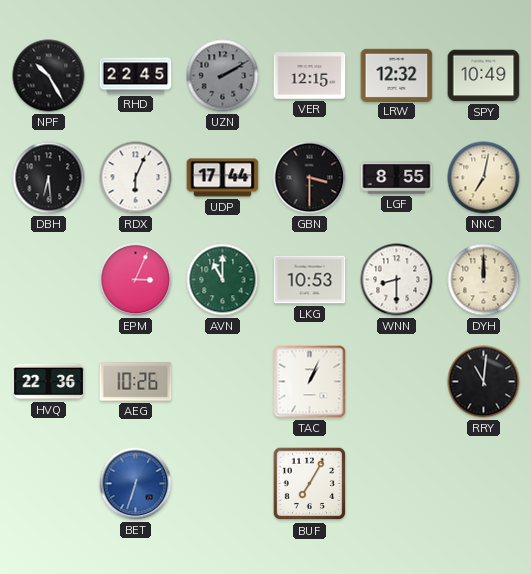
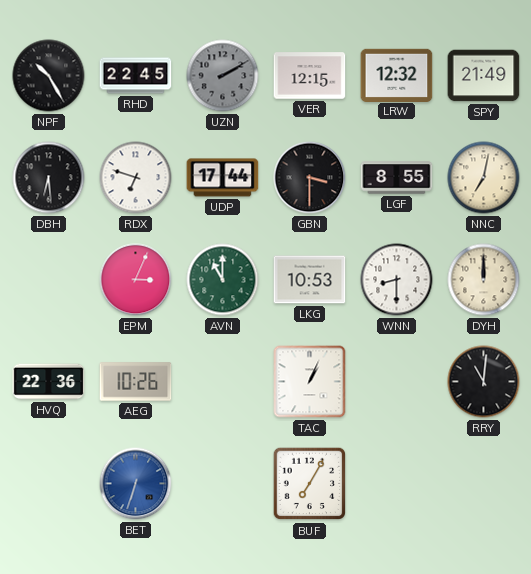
SPY: 10:49 -> 21:49
RDX: 6:04 -> 6:48
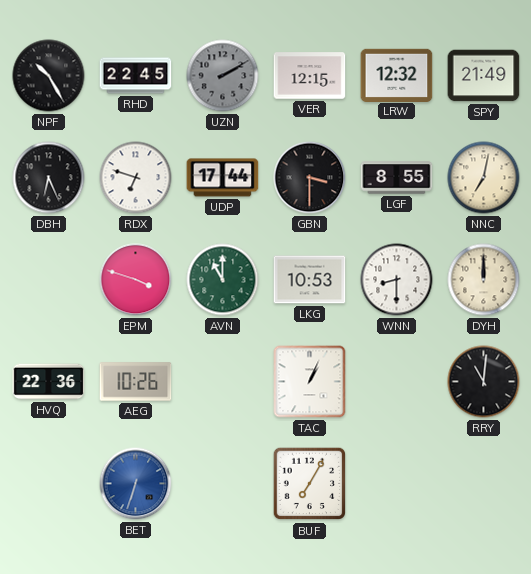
DBH: 6:29 -> 6:26
EPM: 3:04 -> 3:48
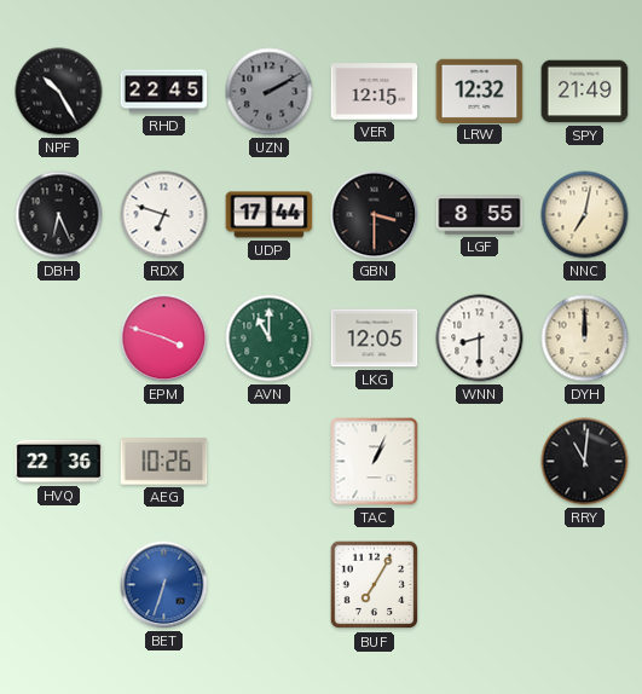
LKG: 10:53 -> 12:05
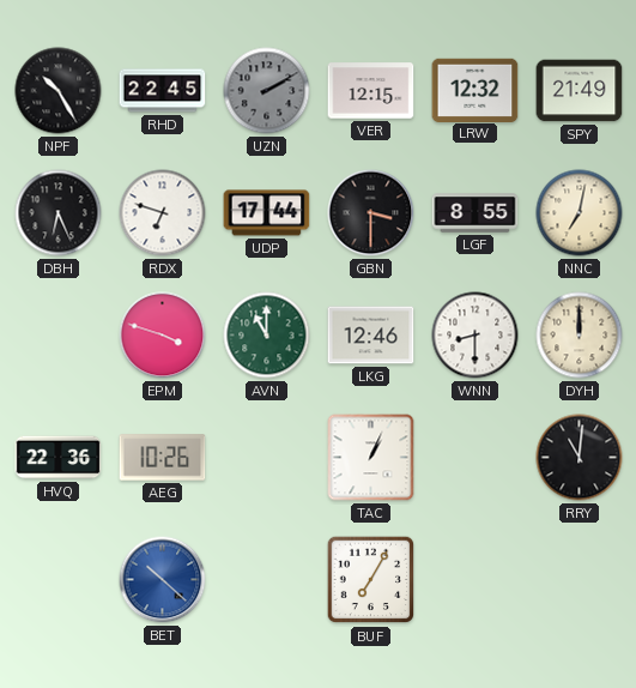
LKG: 12:05 -> 12:46
BET: 6:33 -> 10:22
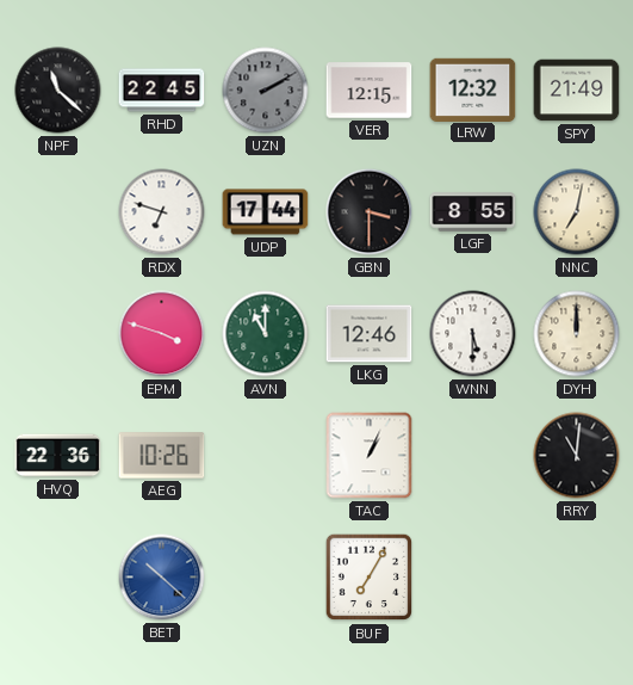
NPF: 10:25 -> 11:22
DBH: 6:26 -> none
WNN: 8:30 -> 5:30
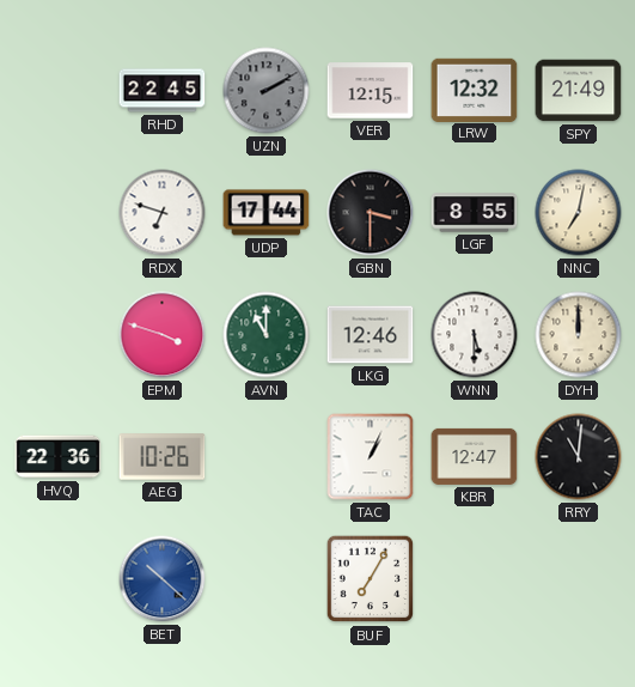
NPF: 11:22 -> none
KBR: none -> 12:47
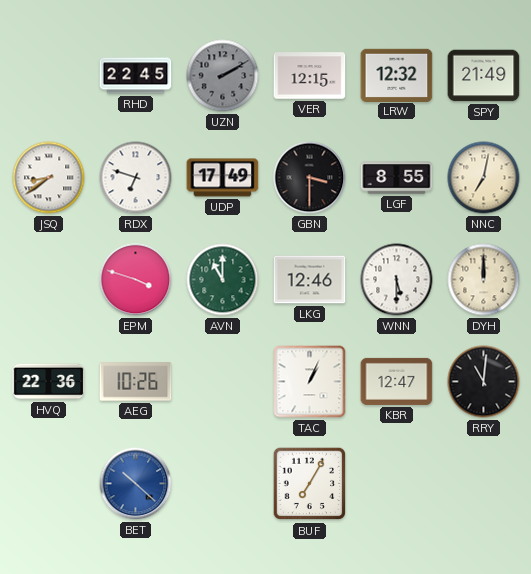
JSQ: none -> 8:39
UDP: 17:44 -> 17:49
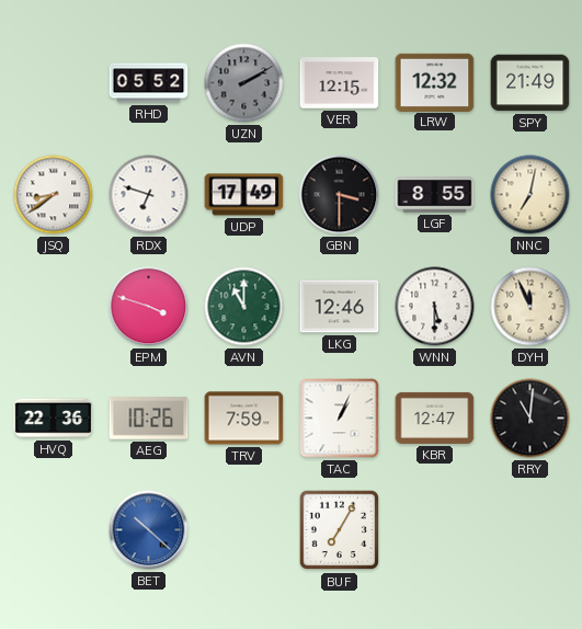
RHD: 22:45 -> 05:52
DYH: 12:00 -> 11:56
TRV: none -> 7:59
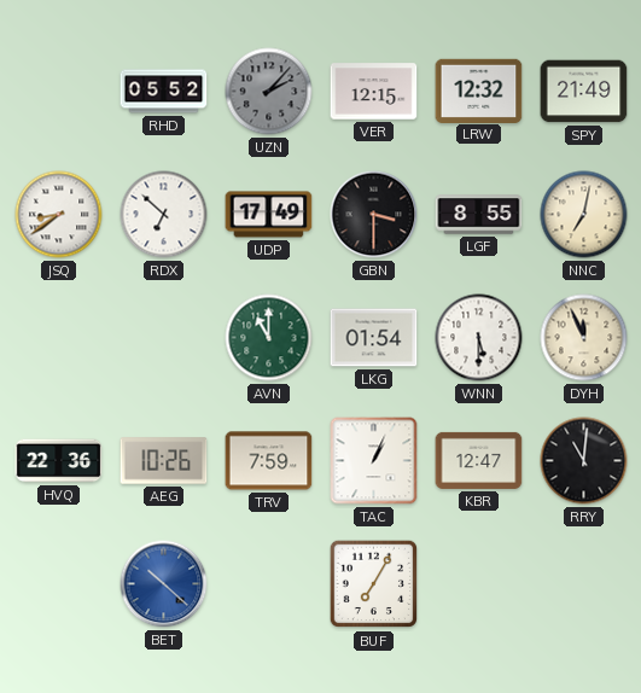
UZN: 2:10 -> 2:07
RDX: 6:48 -> 6:52
EPM: 3:48 -> none
LKG: 12:46 -> 01:54
